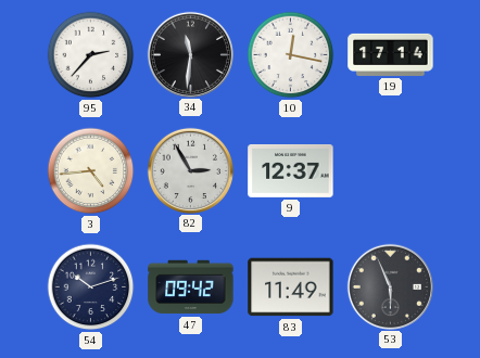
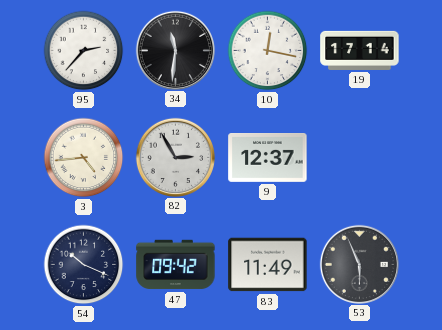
54: 10:12 -> 10:19
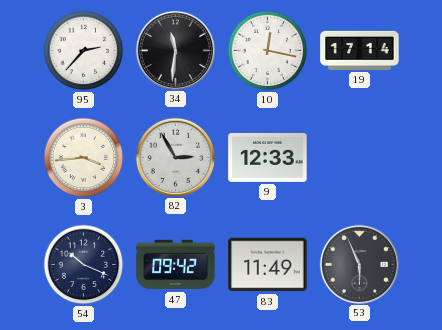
3: 4:44 -> 3:44
9: 12:37 -> 12:33
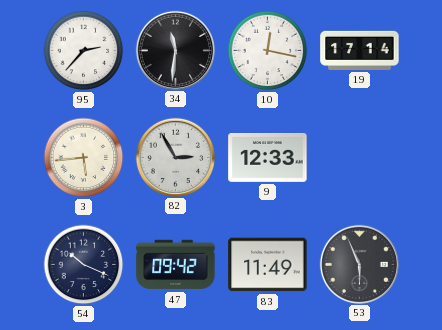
3: 3:44 -> 5:44
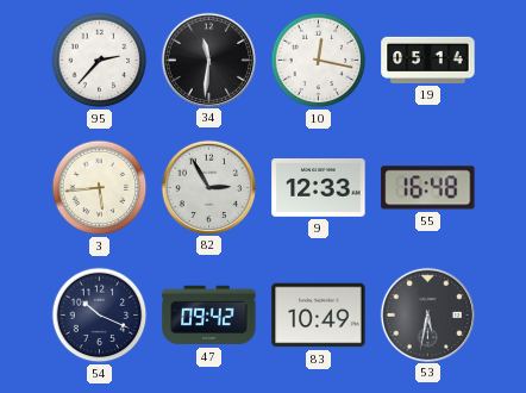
19: 17:14 -> 05:14
55: none -> 16:48
83: 11:49 -> 10:49
53: 5:56 -> 5:32
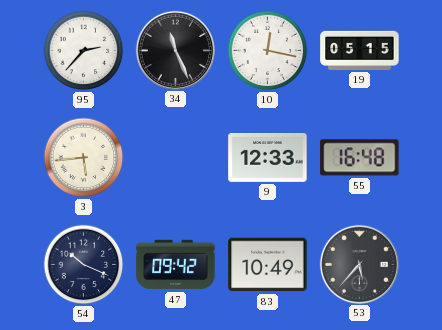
34: 11:31 -> 11:26
19: 05:14 -> 05:15
82: 2:55 -> none
53: 5:32 -> 5:37
